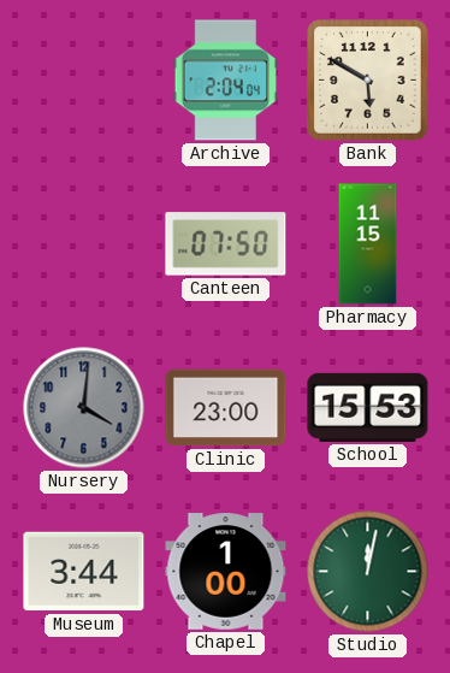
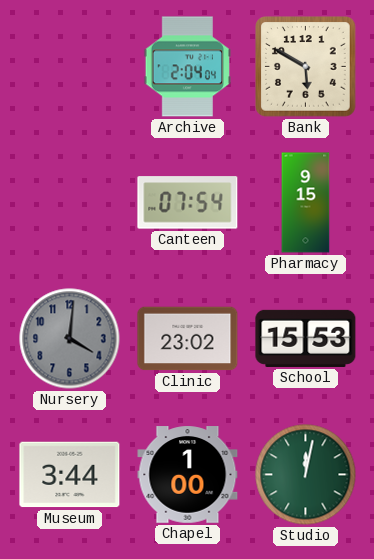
Canteen: 07:50 -> 07:54
Pharmacy: 11:15 -> 9:15
Clinic: 23:00 -> 23:02
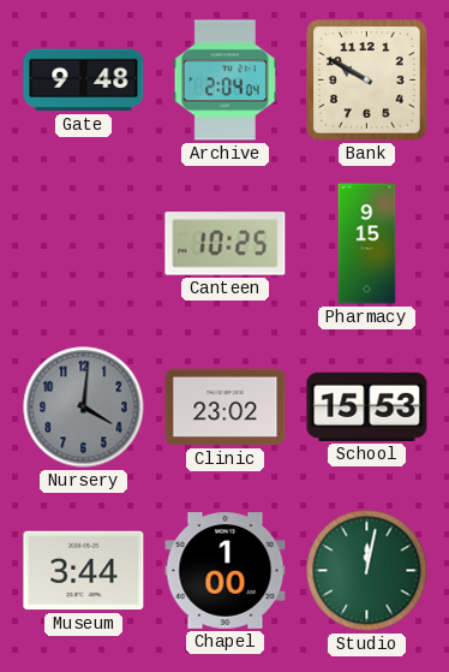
Gate: none -> 9:48
Bank: 5:50 -> 9:50
Canteen: 07:54 -> 10:25
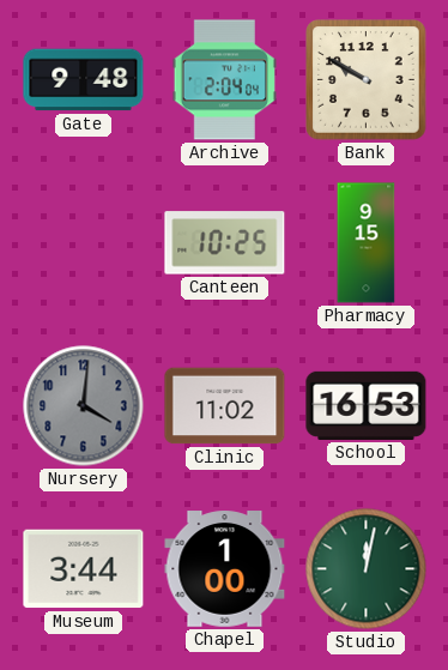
Clinic: 23:02 -> 11:02
School: 15:53 -> 16:53
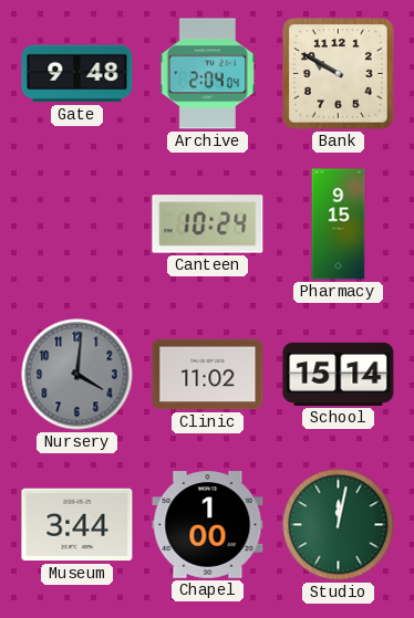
Canteen: 10:25 -> 10:24
School: 16:53 -> 15:14
